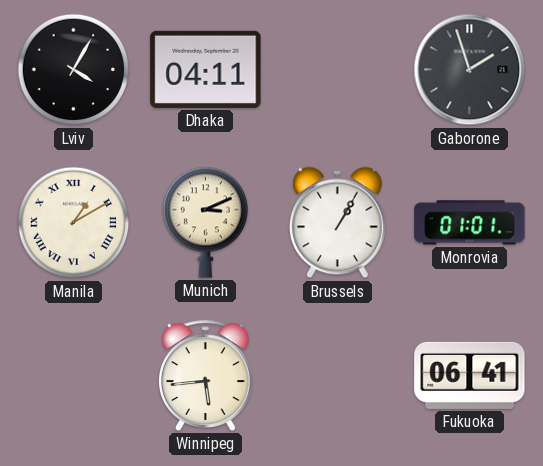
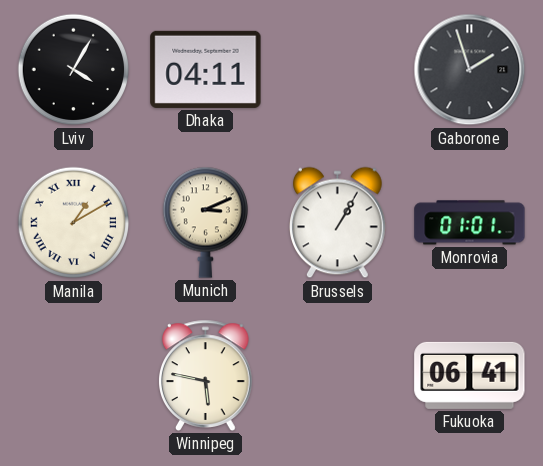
Winnipeg: 5:44 -> 5:47
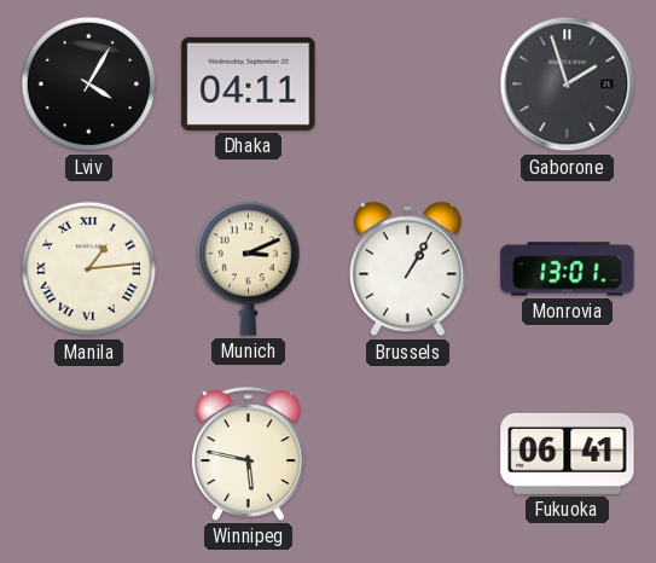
Manila: 1:10 -> 1:14
Monrovia: 01:01 -> 13:01
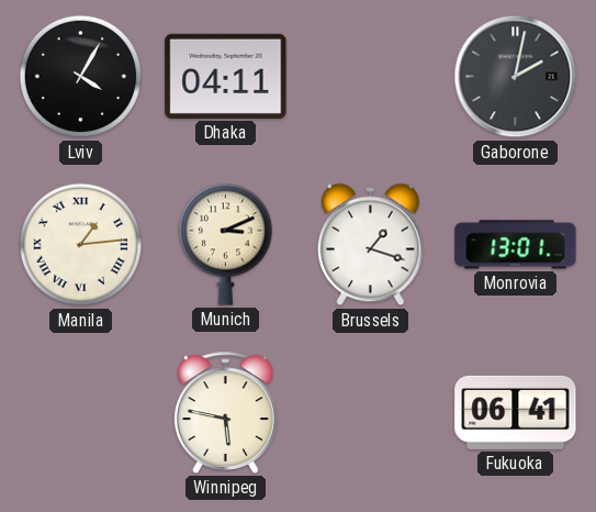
Gaborone: 1:57 -> 2:02
Brussels: 1:05 -> 1:18
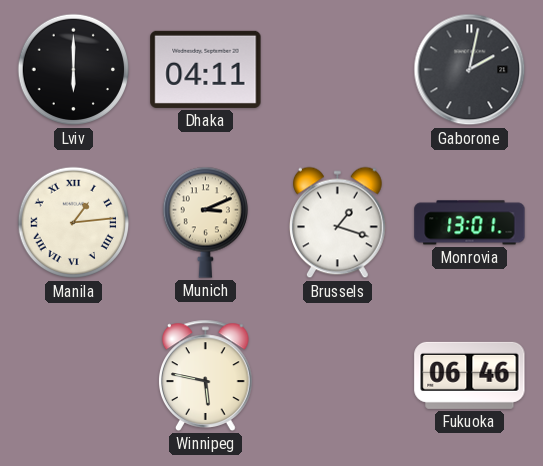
Lviv: 4:05 -> 6:00
Fukuoka: 06:41 -> 06:46
